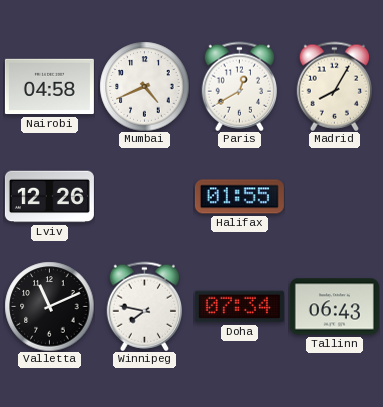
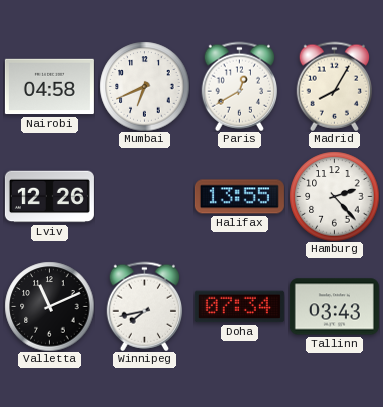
Mumbai: 4:41 -> 6:41
Halifax: 01:55 -> 13:55
Hamburg: none -> 2:23
Winnipeg: 7:47 -> 7:43
Tallinn: 06:43 -> 03:43
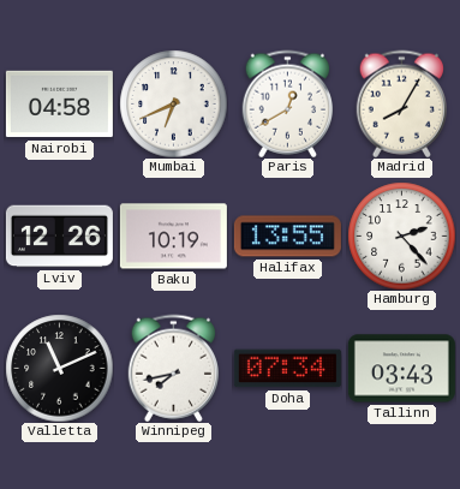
Baku: none -> 10:19
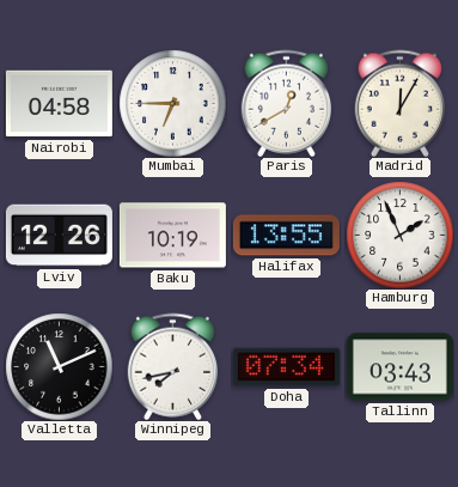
Mumbai: 6:41 -> 6:45
Madrid: 8:05 -> 12:05
Hamburg: 2:23 -> 1:56
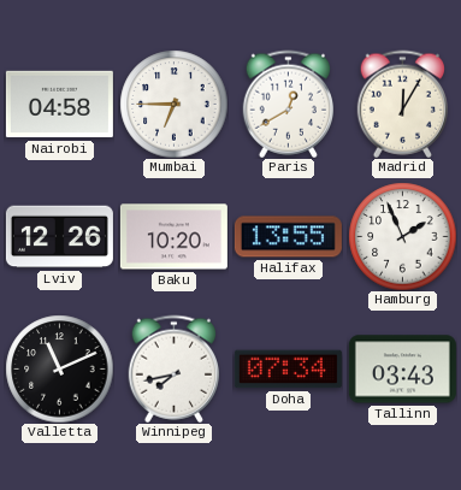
Baku: 10:19 -> 10:20
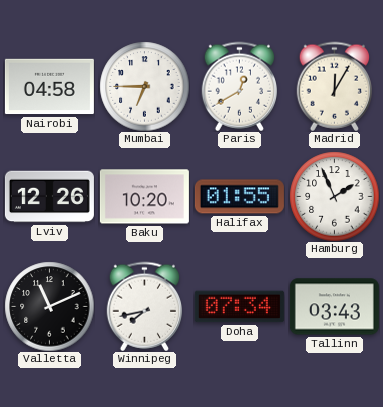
Halifax: 13:55 -> 01:55
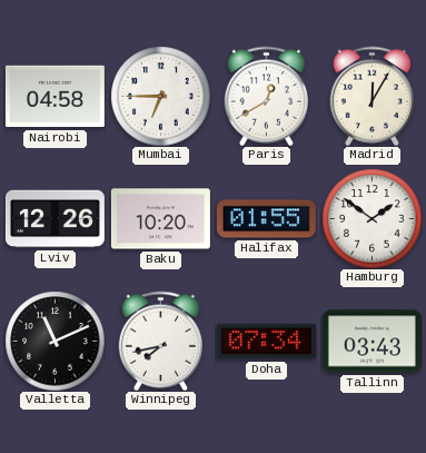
Hamburg: 1:56 -> 1:51
